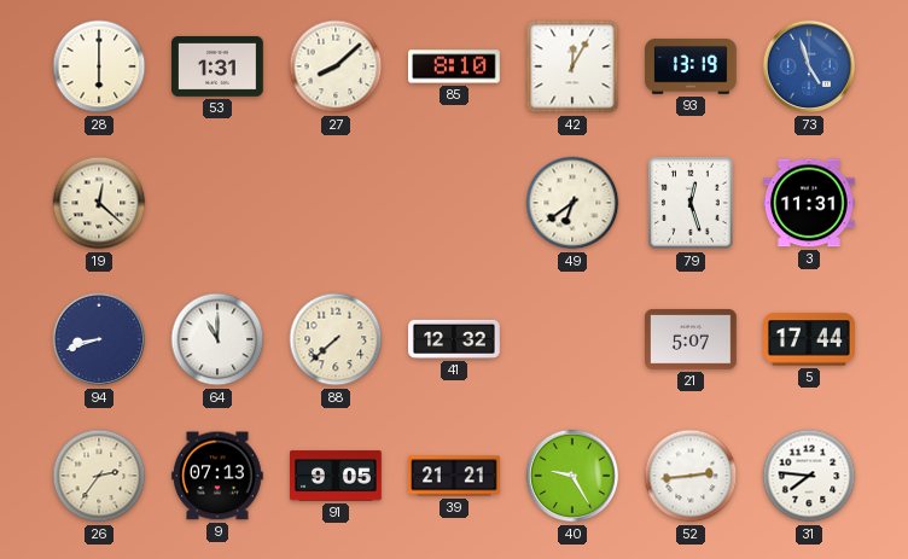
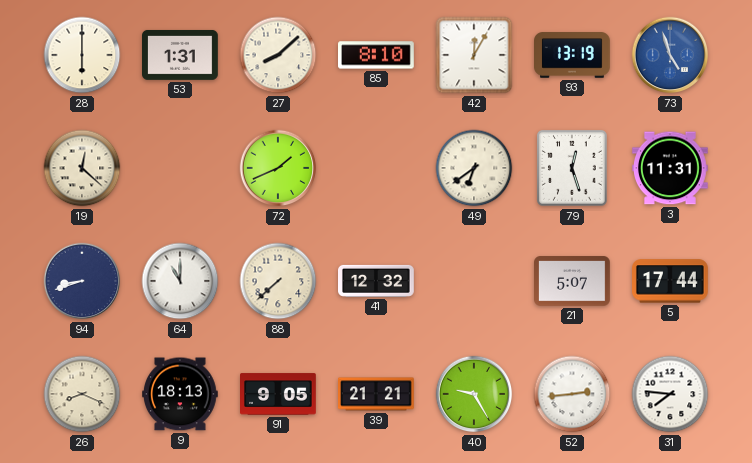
72: none -> 1:41
26: 2:36 -> 8:19
9: 07:13 -> 18:13
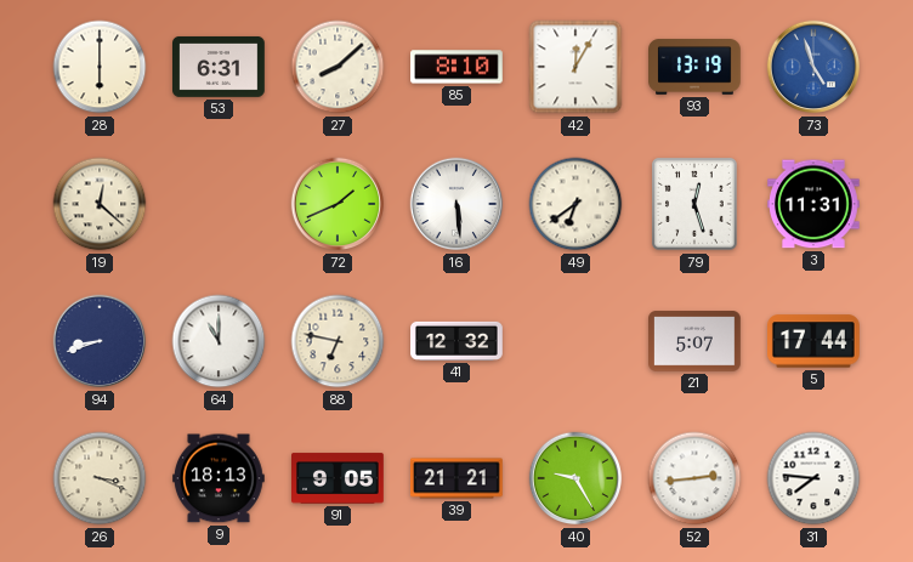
53: 1:31 -> 6:31
16: none -> 5:29
88: 7:38 -> 6:47
26: 8:19 -> 3:19
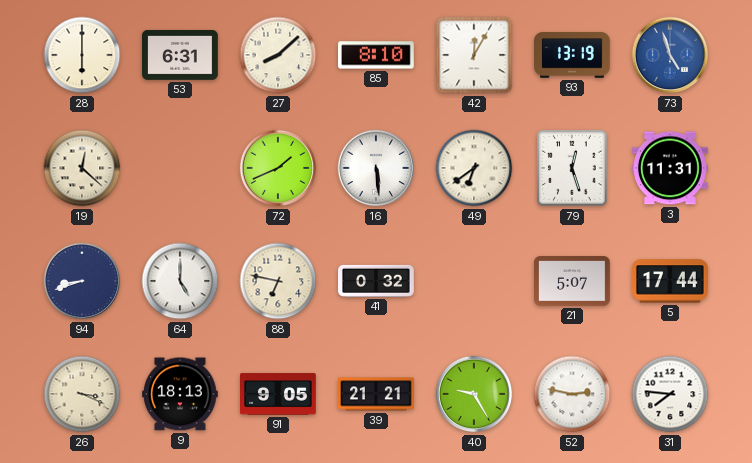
64: 11:00 -> 5:00
41: 12:32 -> 0:32
52: 2:44 -> 2:47
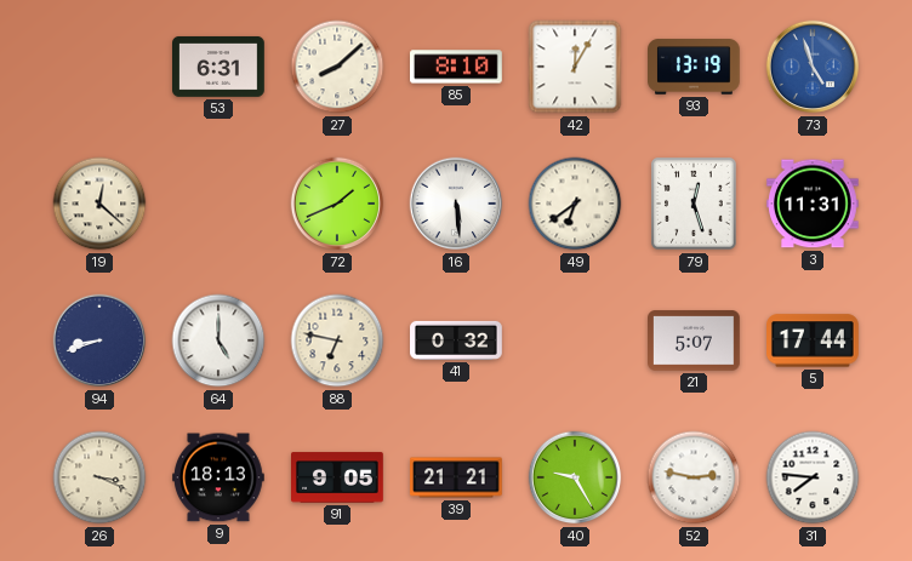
28: 6:00 -> none
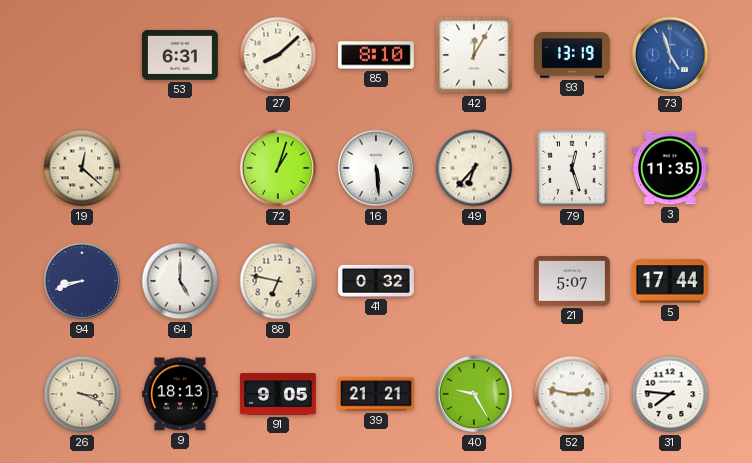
72: 1:41 -> 1:03
49: 6:39 -> 6:37
3: 11:31 -> 11:35
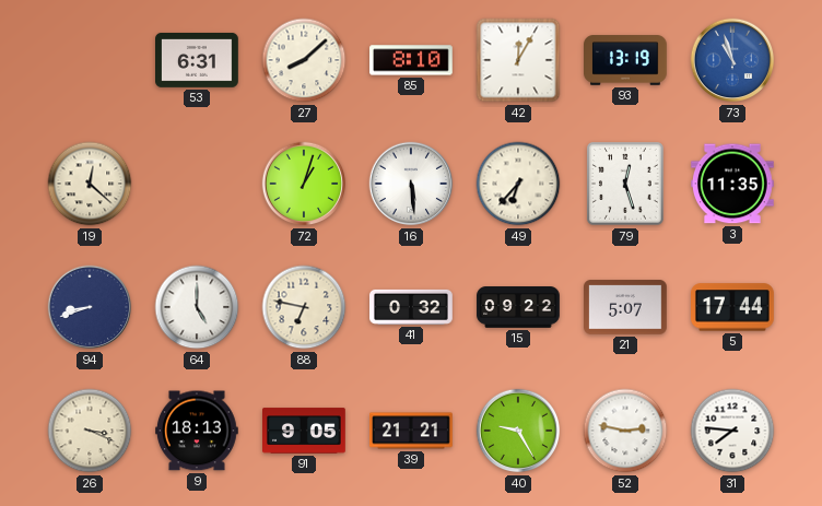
73: 4:57 -> 10:57
15: none -> 09:22
